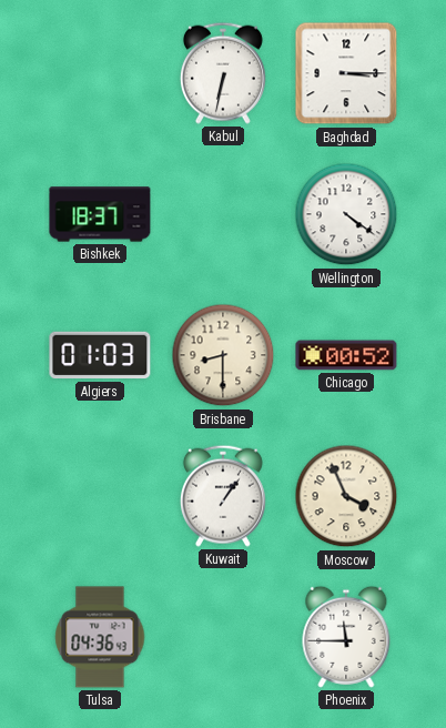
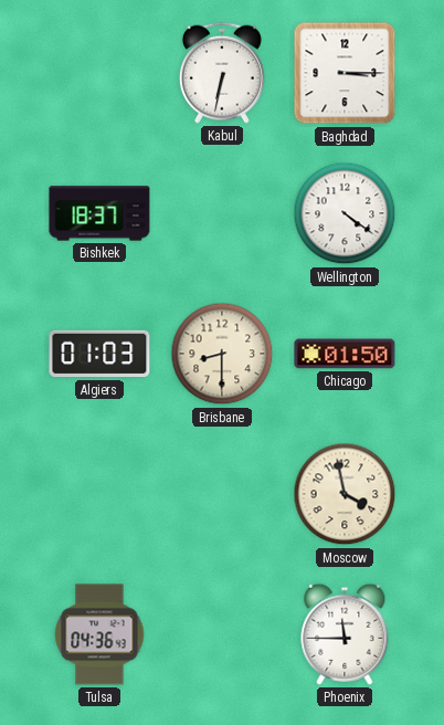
Chicago: 00:52 -> 01:50
Kuwait: 1:06 -> none
Moscow: 3:56 -> 3:58
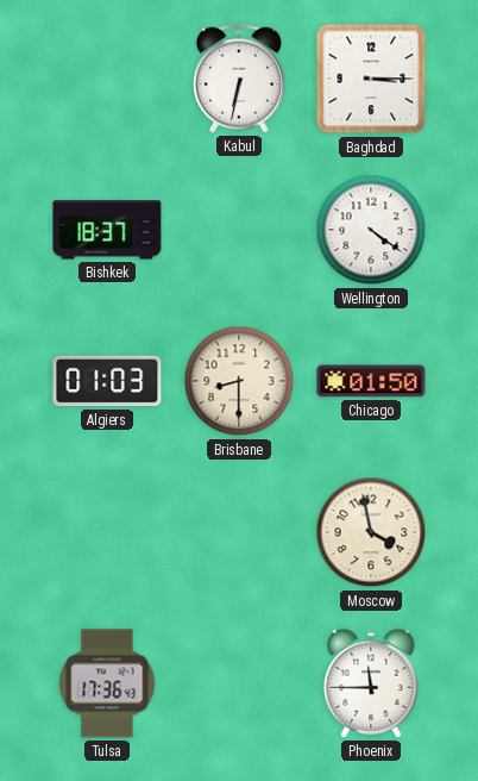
Tulsa: 04:36 -> 17:36
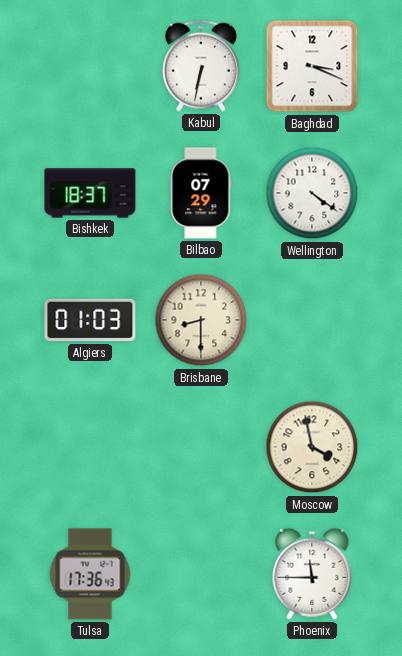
Baghdad: 3:15 -> 3:19
Bilbao: none -> 07:29
Chicago: 01:50 -> none
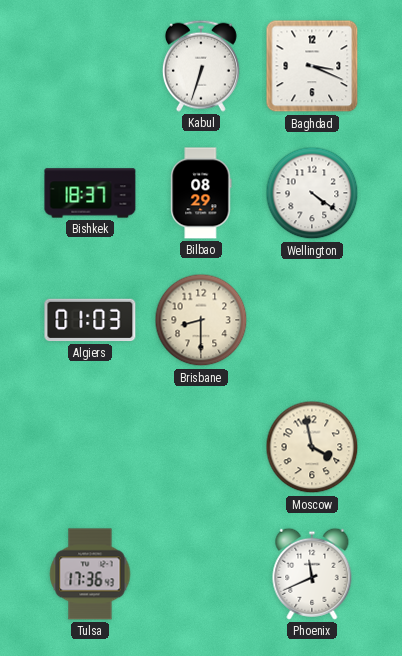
Kabul: 6:32 -> 6:33
Bilbao: 07:29 -> 08:29
Phoenix: 11:45 -> 11:41
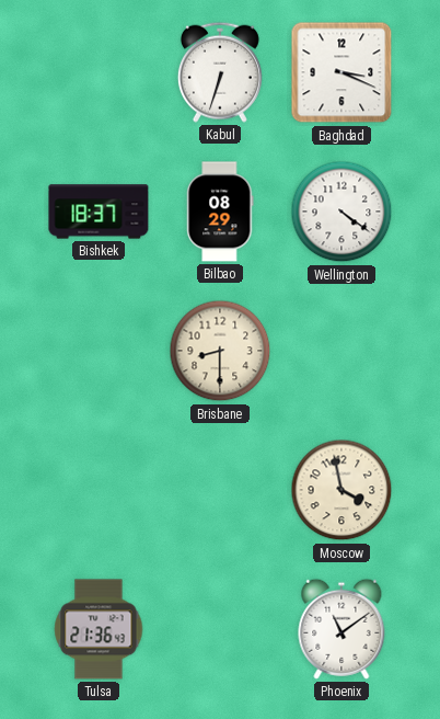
Algiers: 01:03 -> none
Tulsa: 17:36 -> 21:36
Phoenix: 11:41 -> 11:09
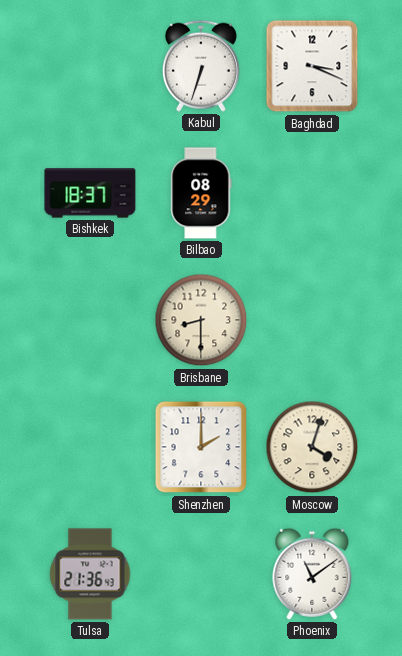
Wellington: 4:21 -> none
Shenzhen: none -> 2:00
Moscow: 3:58 -> 4:03
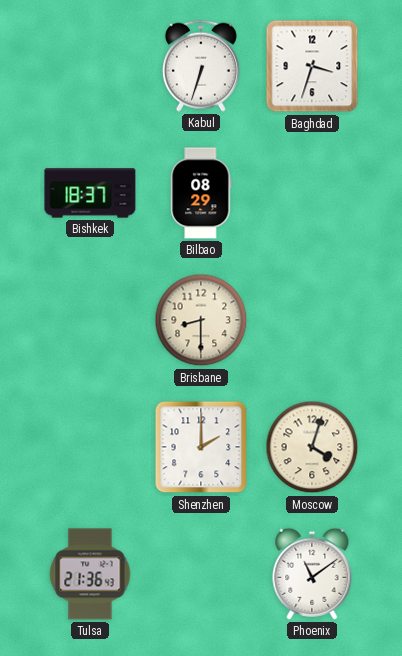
Baghdad: 3:19 -> 3:33
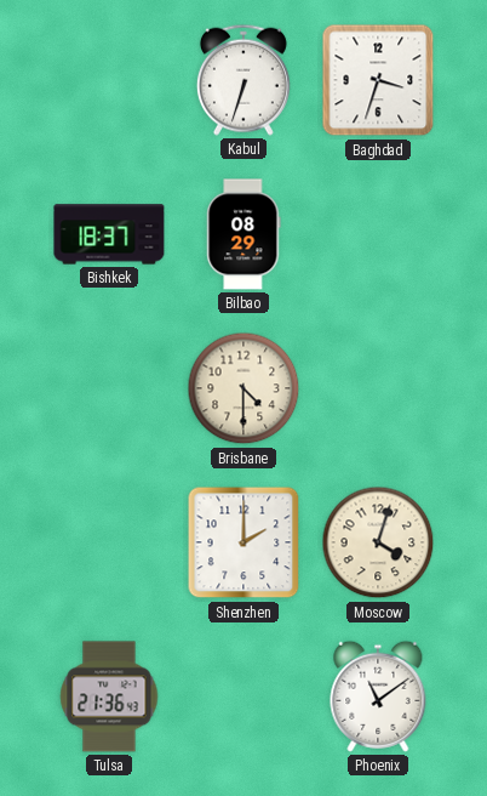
Brisbane: 8:30 -> 4:30
